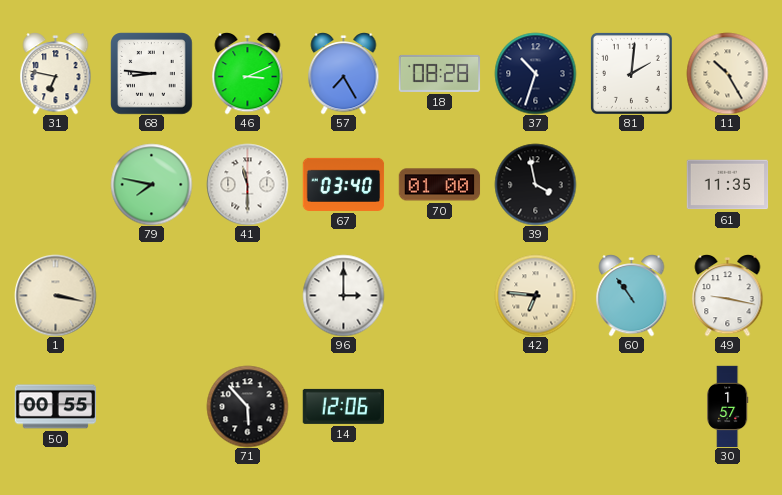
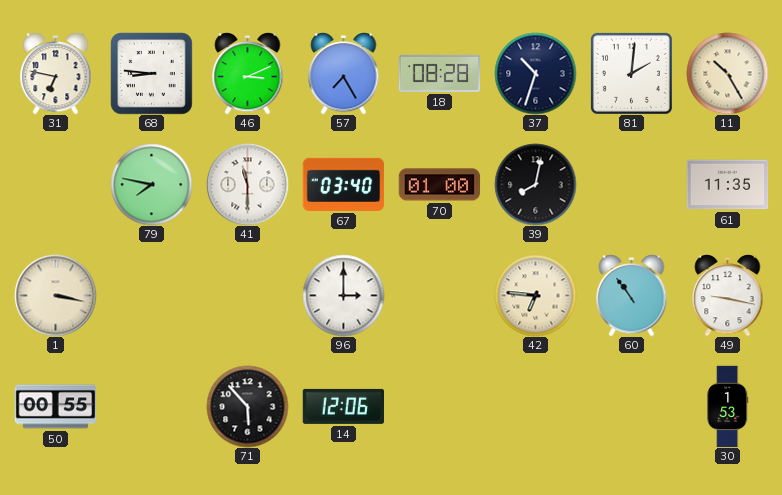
39: 3:58 -> 8:02
30: 1:57 -> 1:53
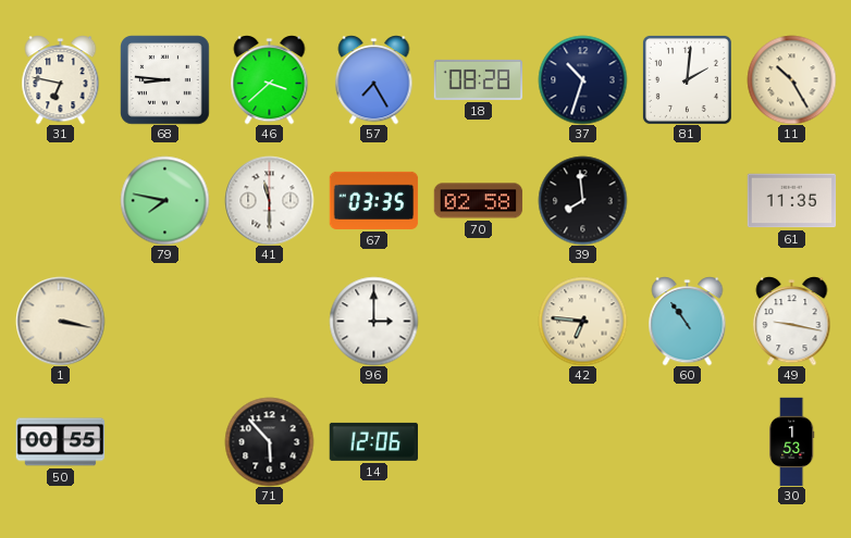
46: 3:11 -> 3:38
67: 03:40 -> 03:35
70: 01:00 -> 02:58
39: 8:02 -> 7:59
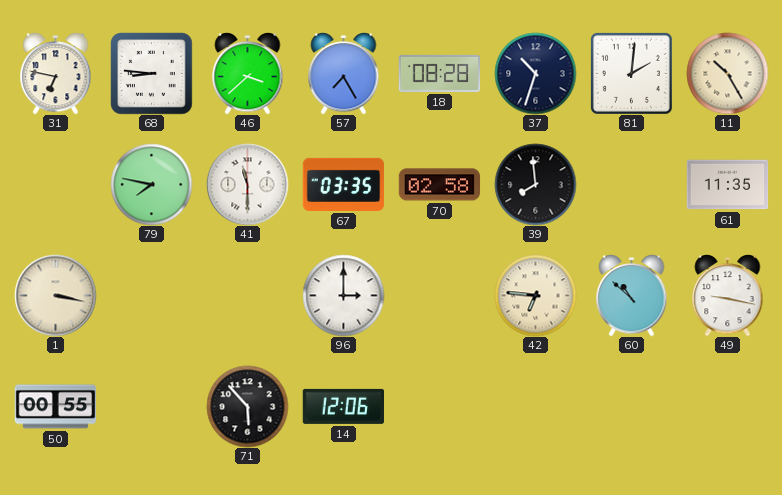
60: 10:54 -> 10:52
30: 1:53 -> none
